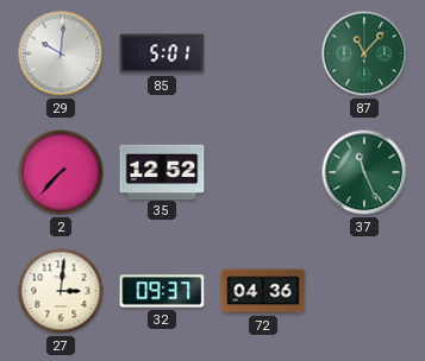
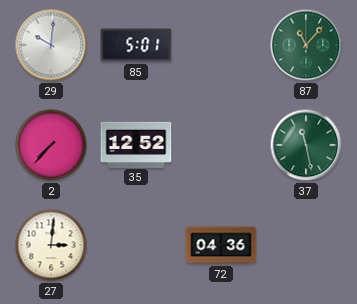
37: 11:26 -> 11:28
32: 09:37 -> none
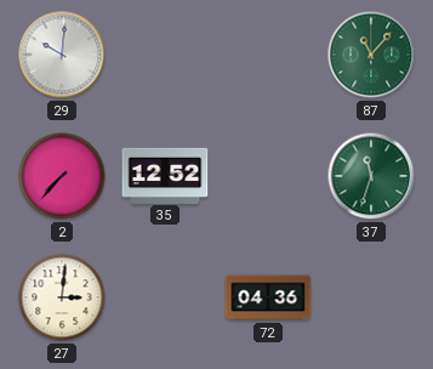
85: 5:01 -> none
37: 11:28 -> 11:33
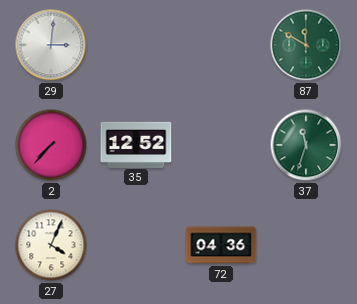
29: 10:01 -> 3:01
87: 11:07 -> 11:50
27: 3:01 -> 4:04
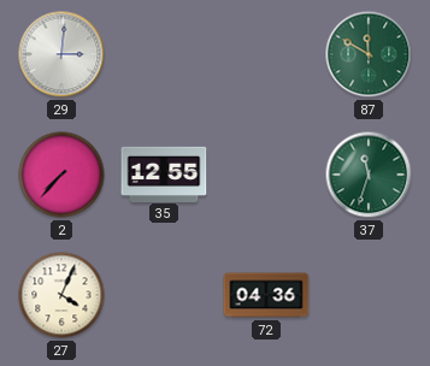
35: 12:52 -> 12:55
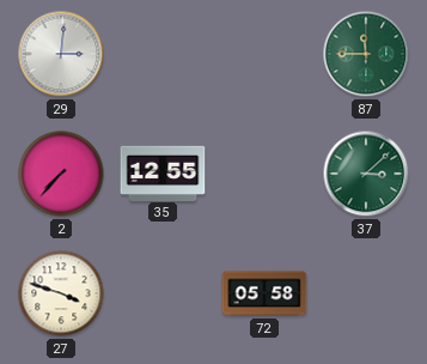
87: 11:50 -> 11:45
37: 11:33 -> 3:08
27: 4:04 -> 3:48
72: 04:36 -> 05:58
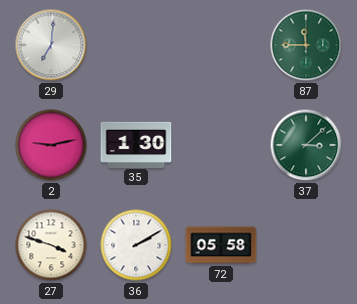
29: 3:01 -> 7:01
2: 7:37 -> 9:13
35: 12:55 -> 1:30
36: none -> 2:10
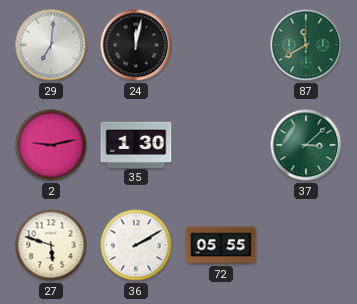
24: none -> 12:02
87: 11:45 -> 11:40
27: 3:48 -> 5:48
72: 05:58 -> 05:55
